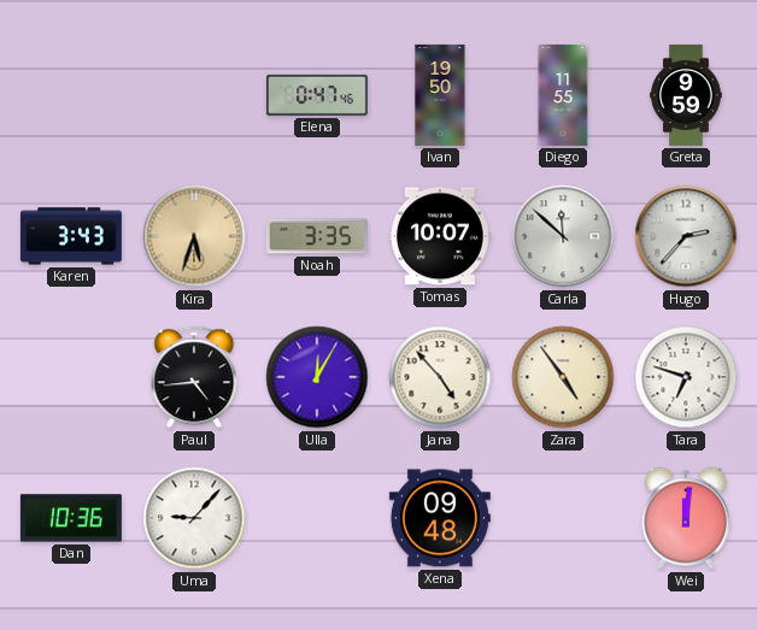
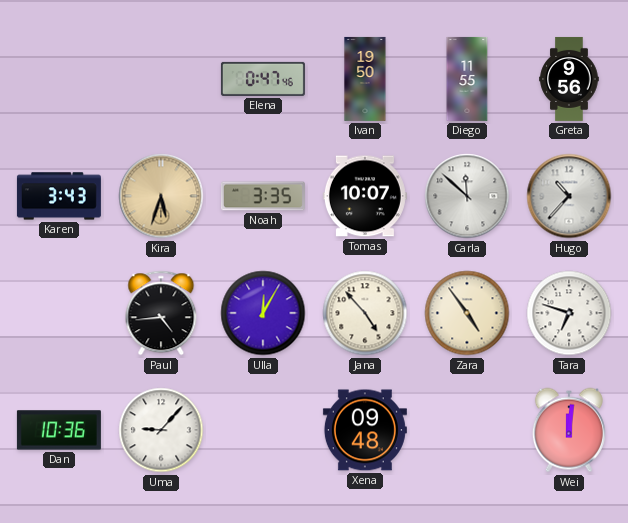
Greta: 9:59 -> 9:56
Hugo: 2:37 -> 10:37
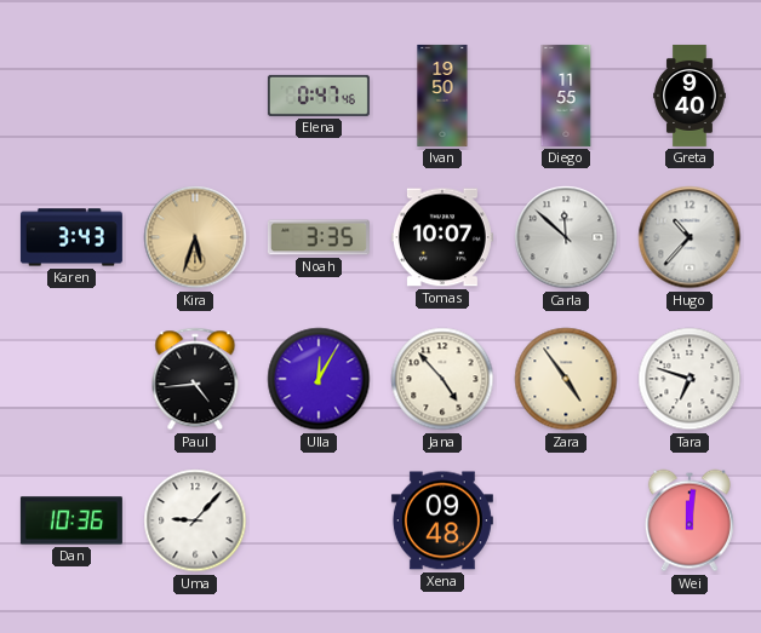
Greta: 9:56 -> 9:40
